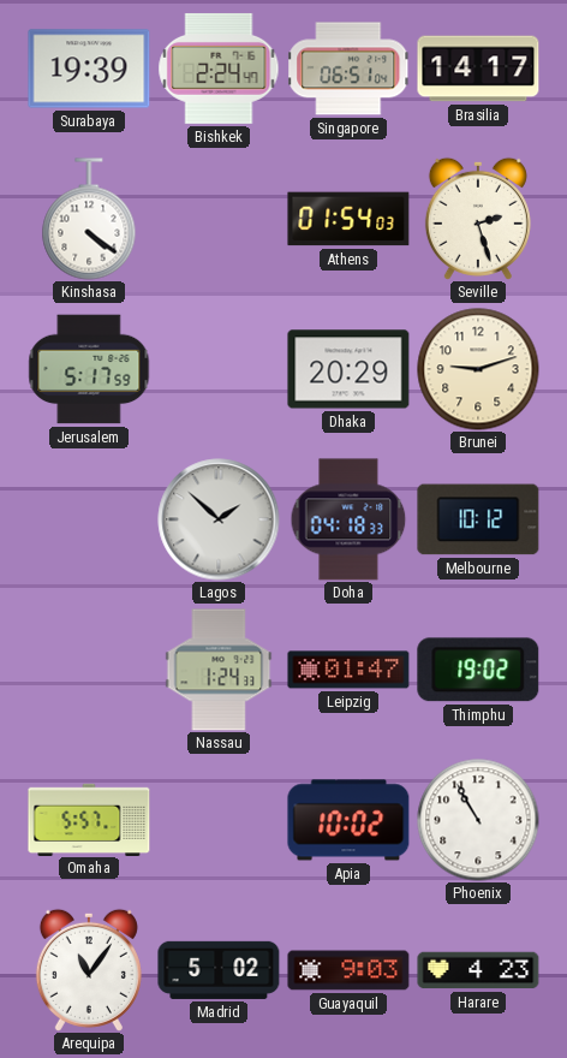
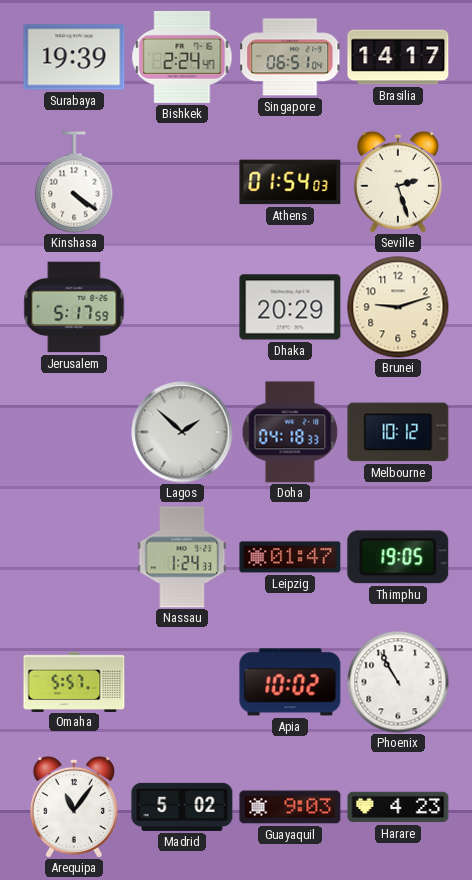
Thimphu: 19:02 -> 19:05
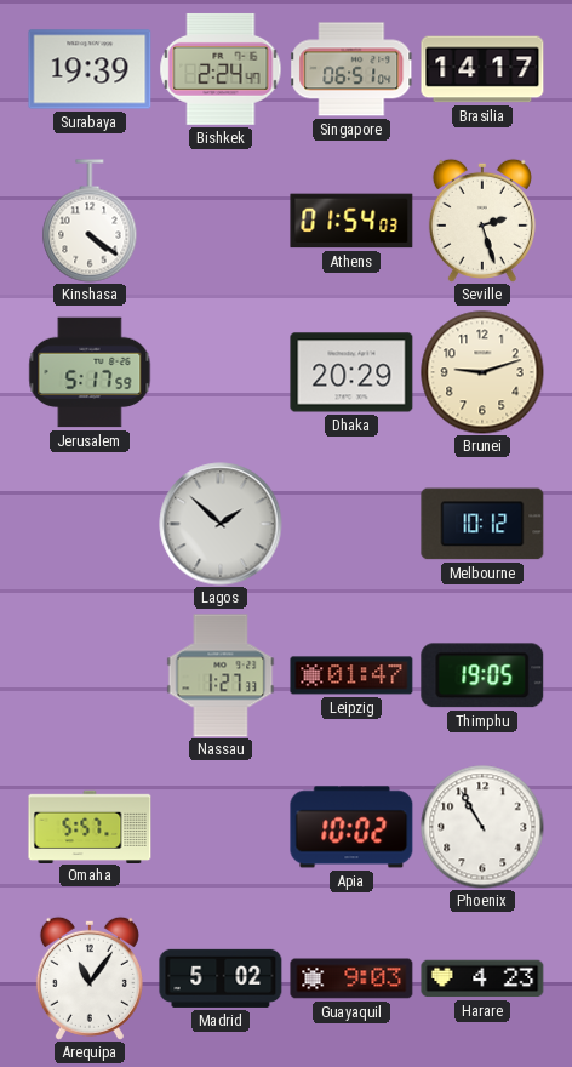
Doha: 04:18 -> none
Nassau: 1:24 -> 1:27
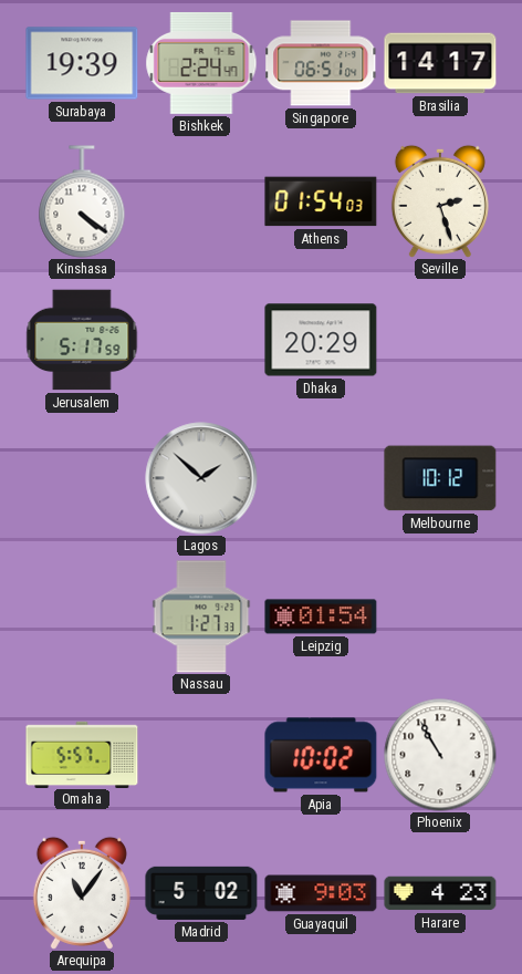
Brunei: 9:12 -> none
Leipzig: 01:47 -> 01:54
Thimphu: 19:05 -> none
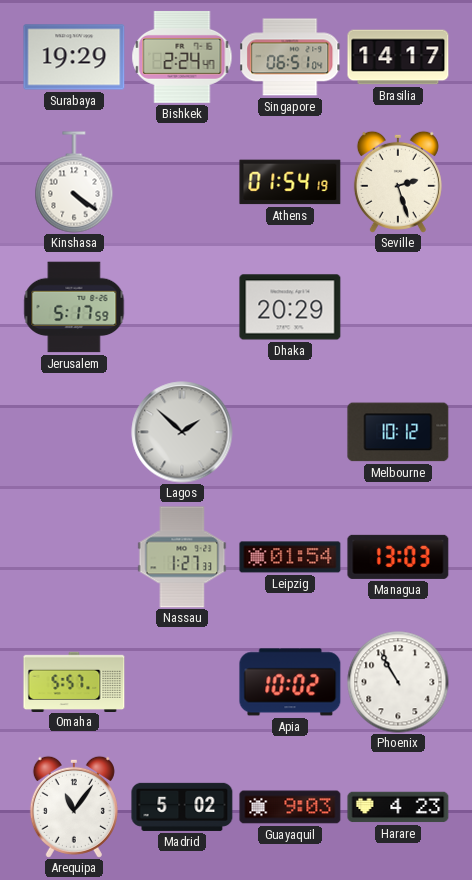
Surabaya: 19:39 -> 19:29
Athens: 01:54:03 -> 01:54:19
Managua: none -> 13:03
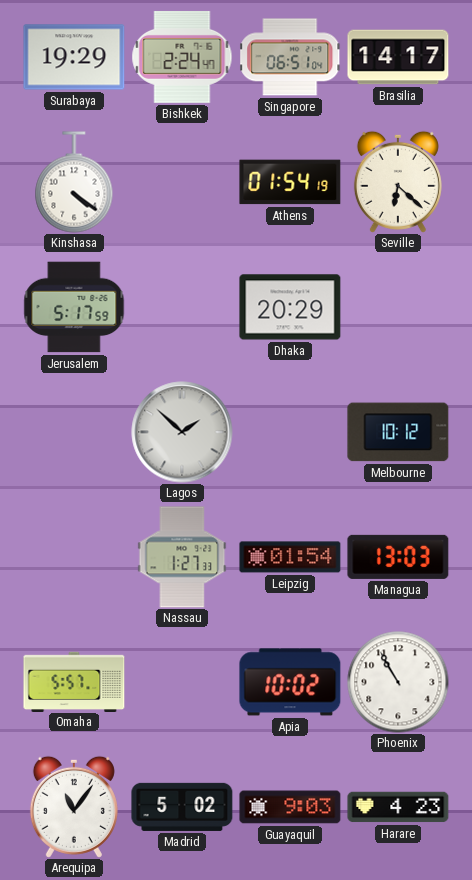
Seville: 2:27 -> 6:22
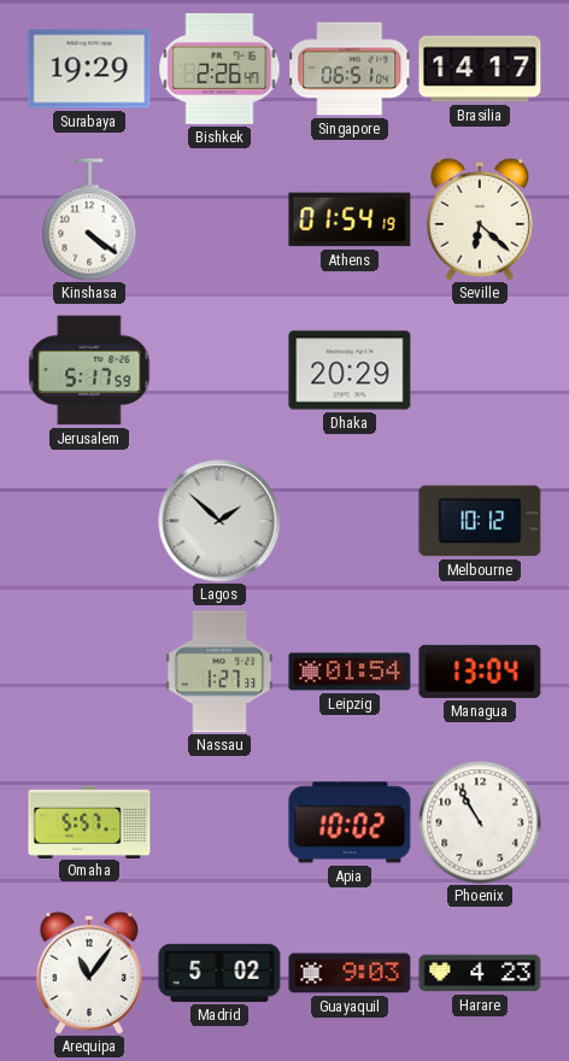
Bishkek: 2:24 -> 2:26
Managua: 13:03 -> 13:04
